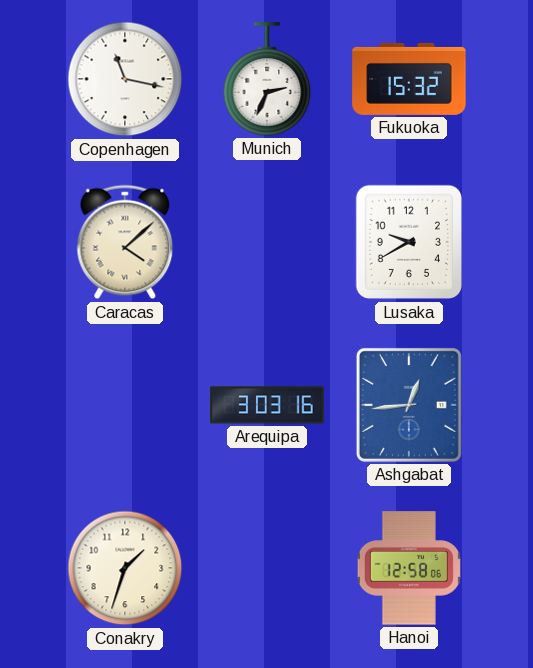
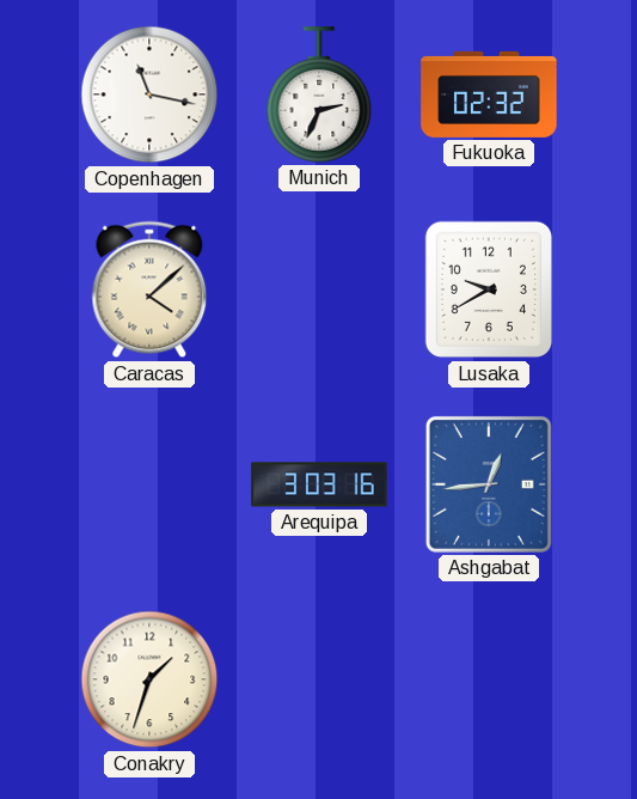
Fukuoka: 15:32 -> 02:32
Hanoi: 12:58 -> none
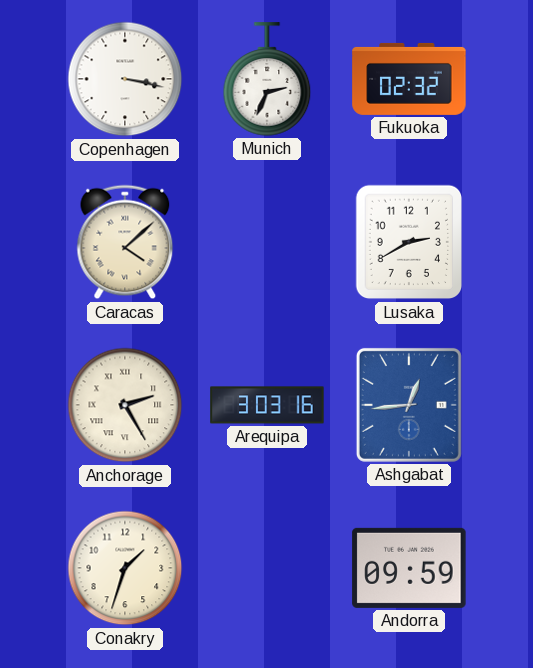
Copenhagen: 11:17 -> 3:17
Lusaka: 9:40 -> 2:40
Anchorage: none -> 2:25
Andorra: none -> 09:59
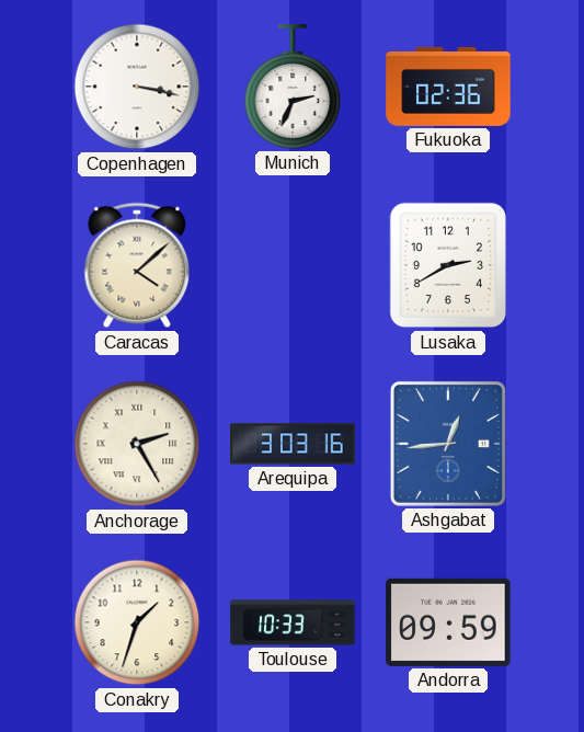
Fukuoka: 02:32 -> 02:36
Toulouse: none -> 10:33
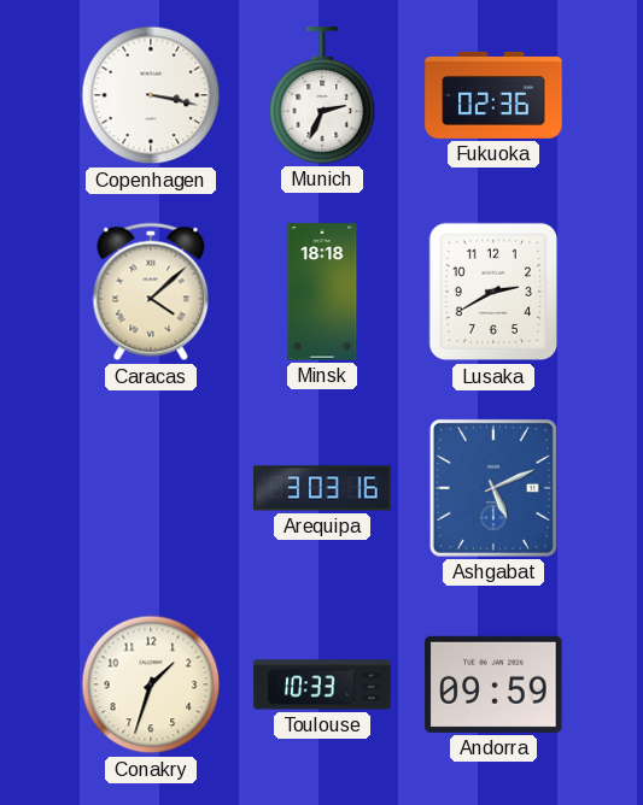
Minsk: none -> 18:18
Anchorage: 2:25 -> none
Ashgabat: 12:44 -> 5:11
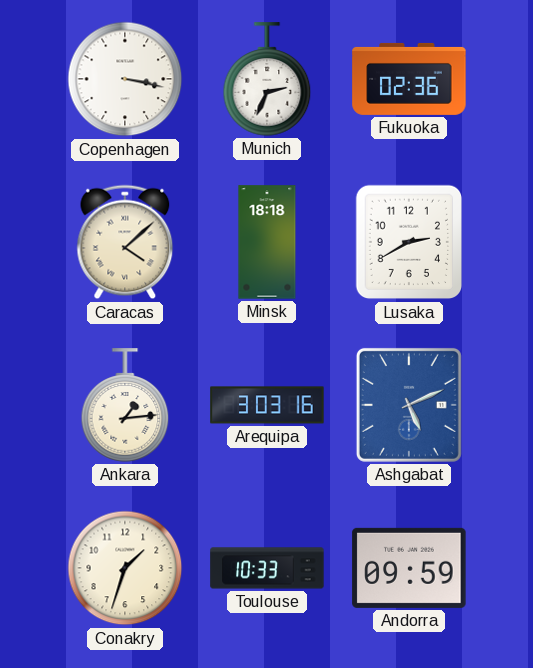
Ankara: none -> 1:14
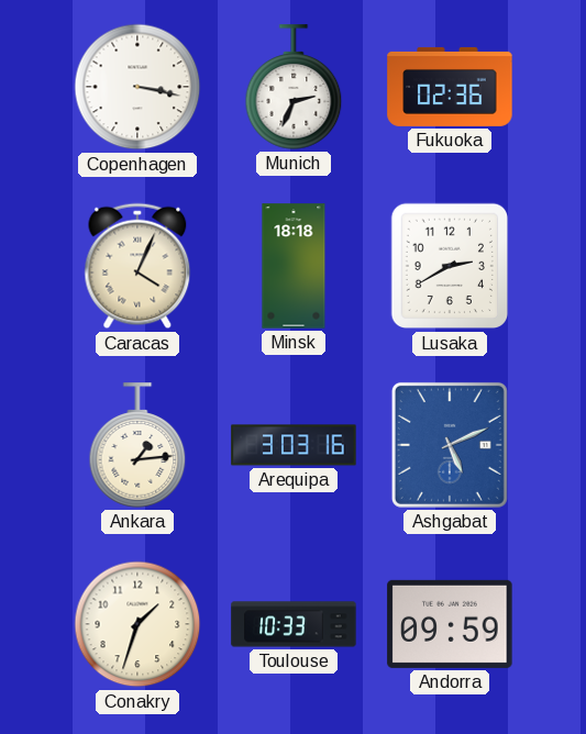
Caracas: 4:08 -> 4:04
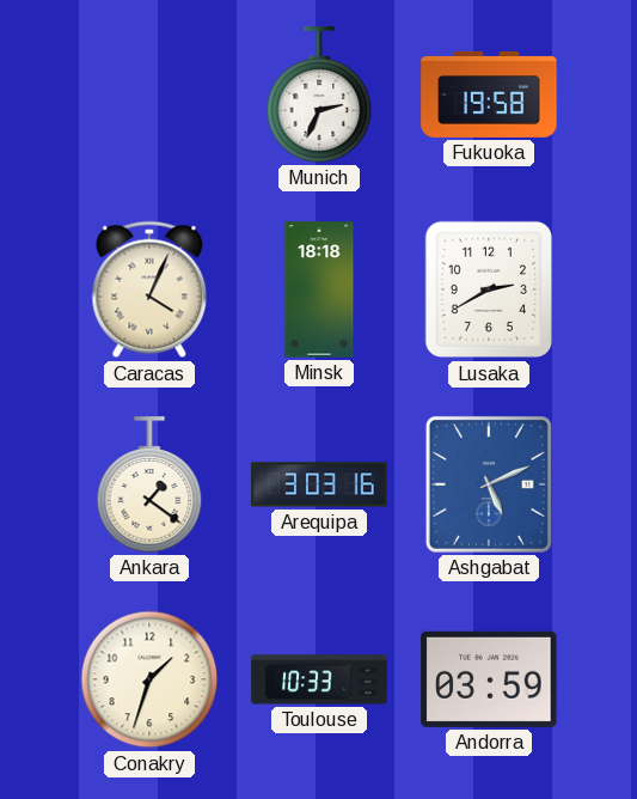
Copenhagen: 3:17 -> none
Fukuoka: 02:36 -> 19:58
Ankara: 1:14 -> 1:21
Andorra: 09:59 -> 03:59
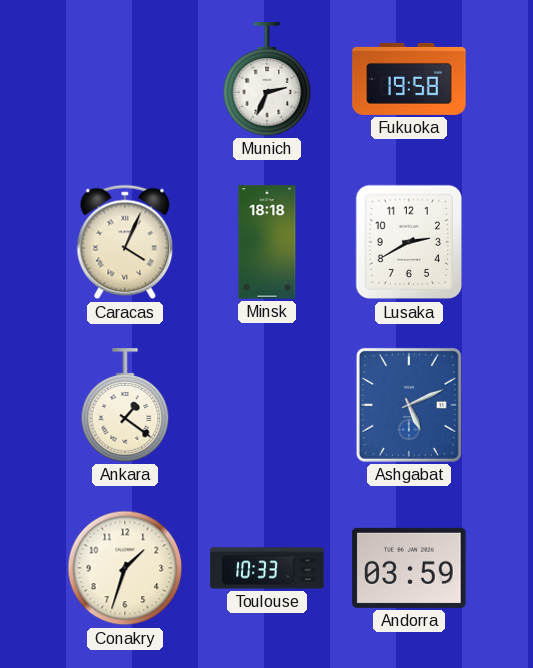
Arequipa: 3:03 -> none
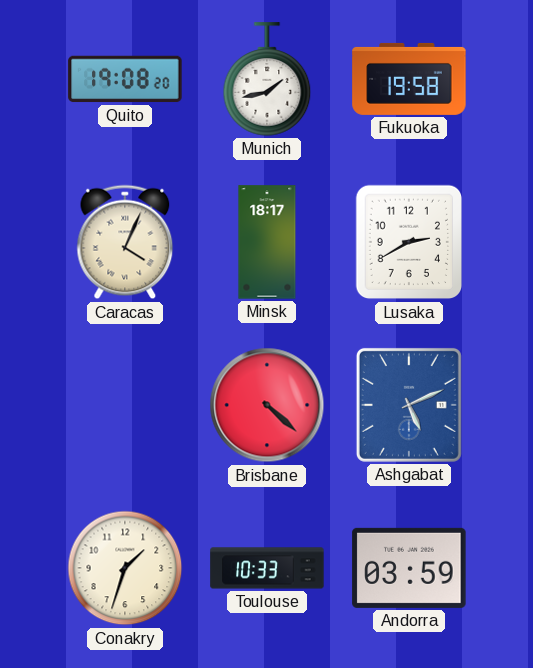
Quito: none -> 19:08
Munich: 2:34 -> 1:43
Minsk: 18:18 -> 18:17
Ankara: 1:21 -> none
Brisbane: none -> 4:22
